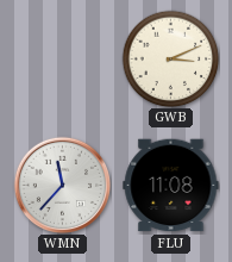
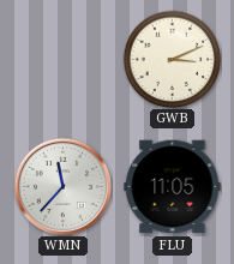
FLU: 11:08 -> 11:05
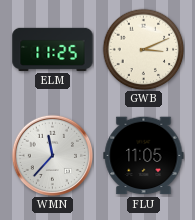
ELM: none -> 11:25
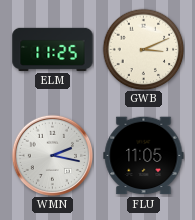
WMN: 11:37 -> 2:17
